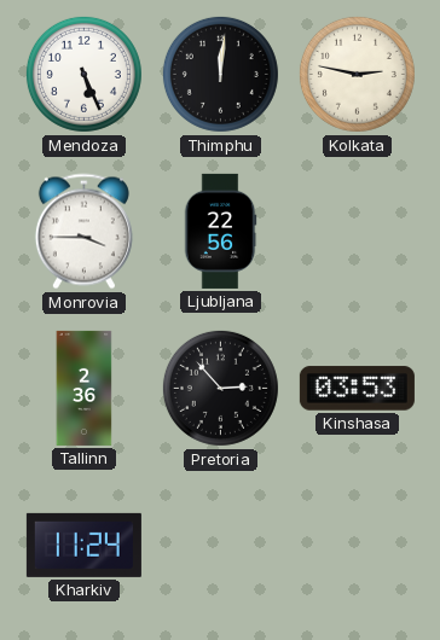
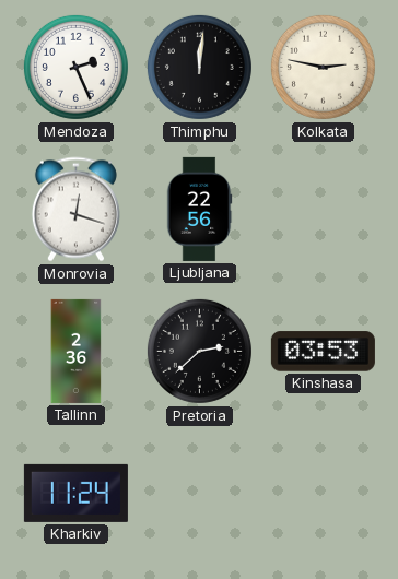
Mendoza: 5:26 -> 2:26
Monrovia: 3:45 -> 12:18
Pretoria: 2:53 -> 2:38
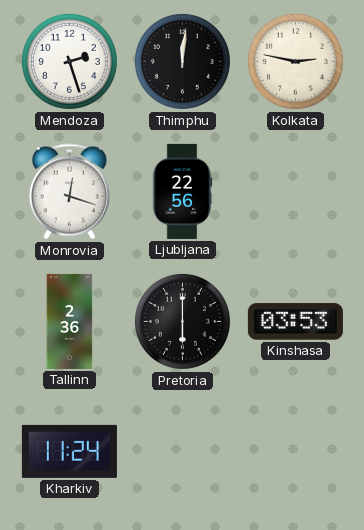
Mendoza: 2:26 -> 2:27
Pretoria: 2:38 -> 6:00
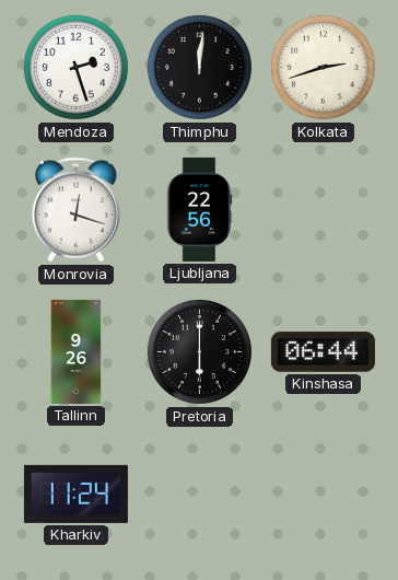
Kolkata: 2:47 -> 2:42
Tallinn: 2:36 -> 9:26
Kinshasa: 03:53 -> 06:44
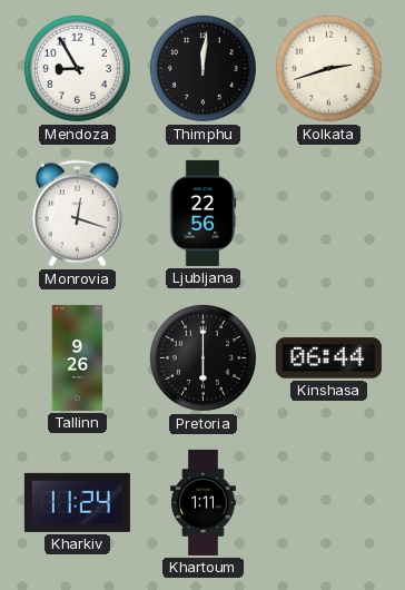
Mendoza: 2:27 -> 8:55
Khartoum: none -> 1:11
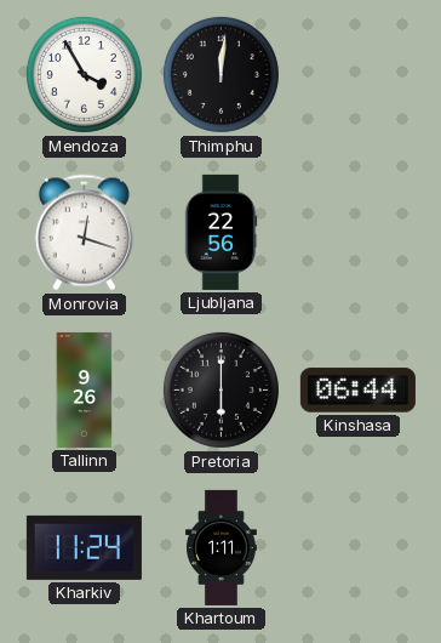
Mendoza: 8:55 -> 3:55
Kolkata: 2:42 -> none
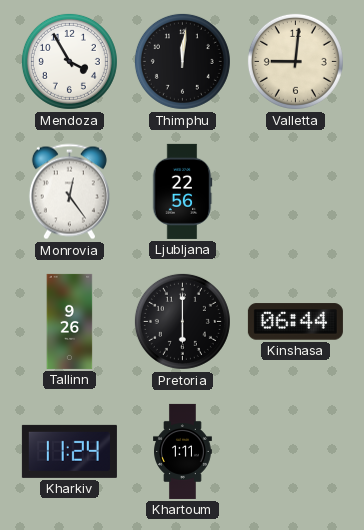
Valletta: none -> 9:01
Monrovia: 12:18 -> 12:24
